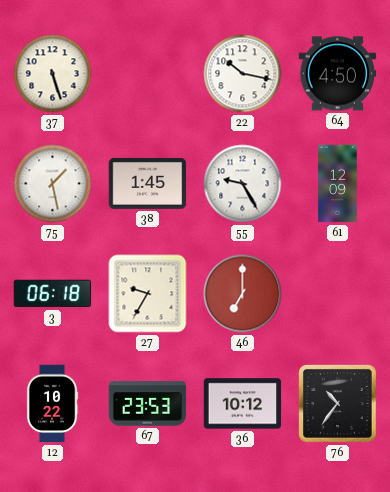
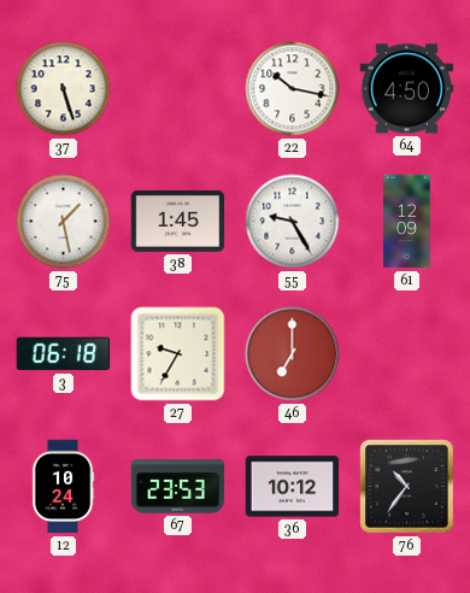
12: 10:22 -> 10:24
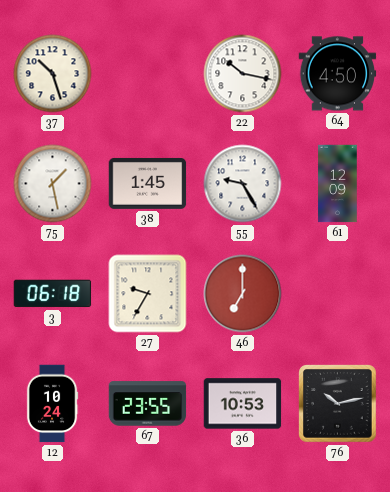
37: 5:27 -> 10:27
67: 23:53 -> 23:55
36: 10:12 -> 10:53
76: 10:36 -> 10:13
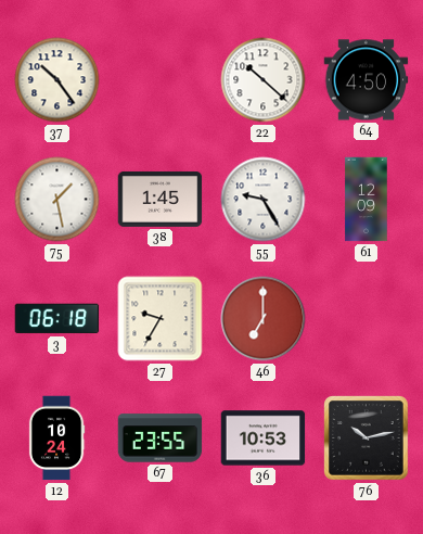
37: 10:27 -> 10:24
22: 10:17 -> 10:22
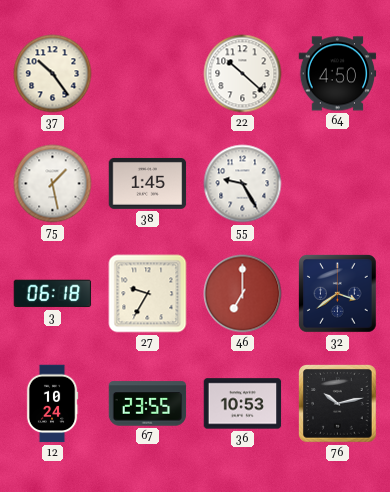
61: 12:09 -> none
32: none -> 3:39
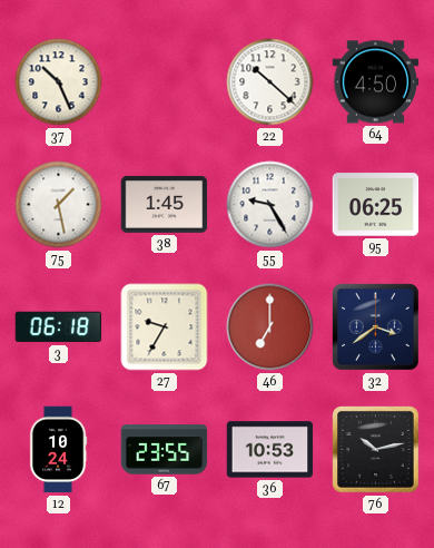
37: 10:24 -> 10:26
95: none -> 06:25
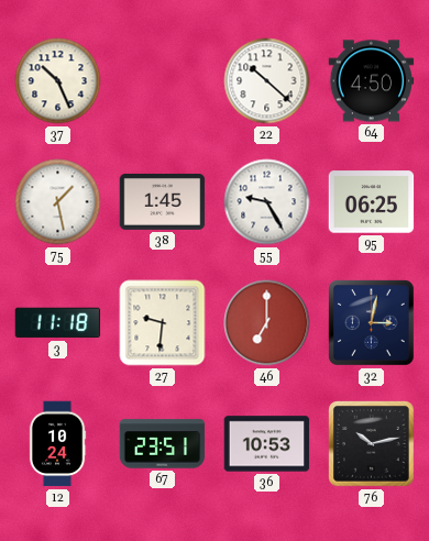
3: 06:18 -> 11:18
27: 9:35 -> 9:31
32: 3:39 -> 3:02
67: 23:55 -> 23:51
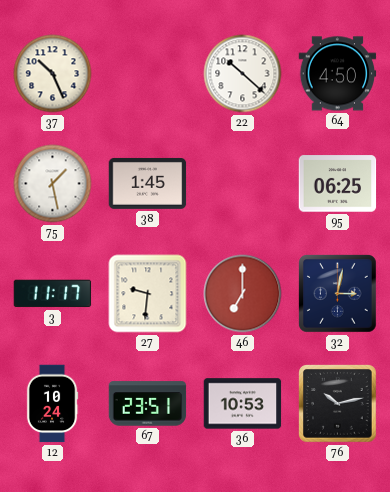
55: 9:25 -> none
3: 11:18 -> 11:17
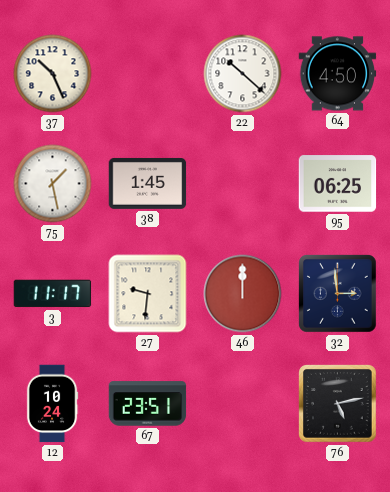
46: 7:00 -> 12:00
32: 3:02 -> 2:59
36: 10:53 -> none
76: 10:13 -> 5:13
